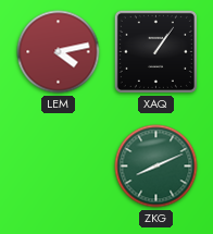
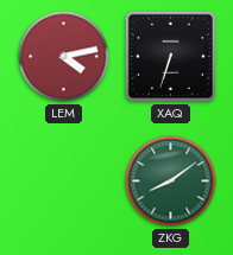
XAQ: 1:06 -> 6:33
ZKG: 8:11 -> 8:09
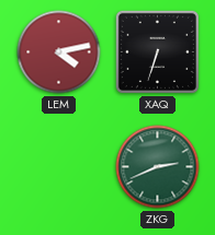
ZKG: 8:09 -> 2:41
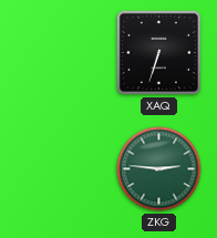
LEM: 4:13 -> none
ZKG: 2:41 -> 2:46
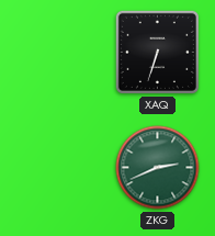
ZKG: 2:46 -> 2:41
